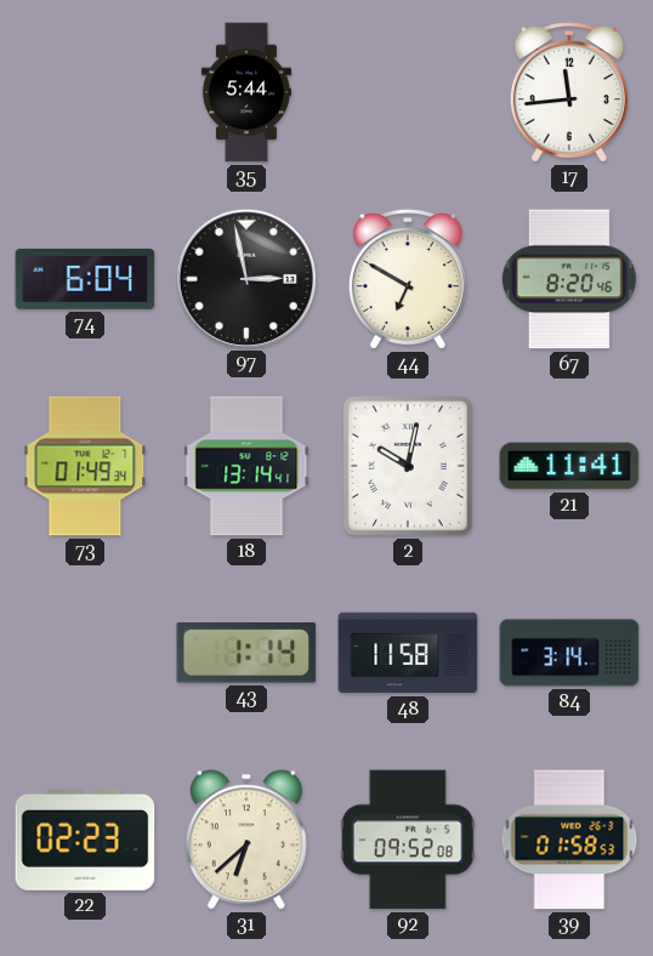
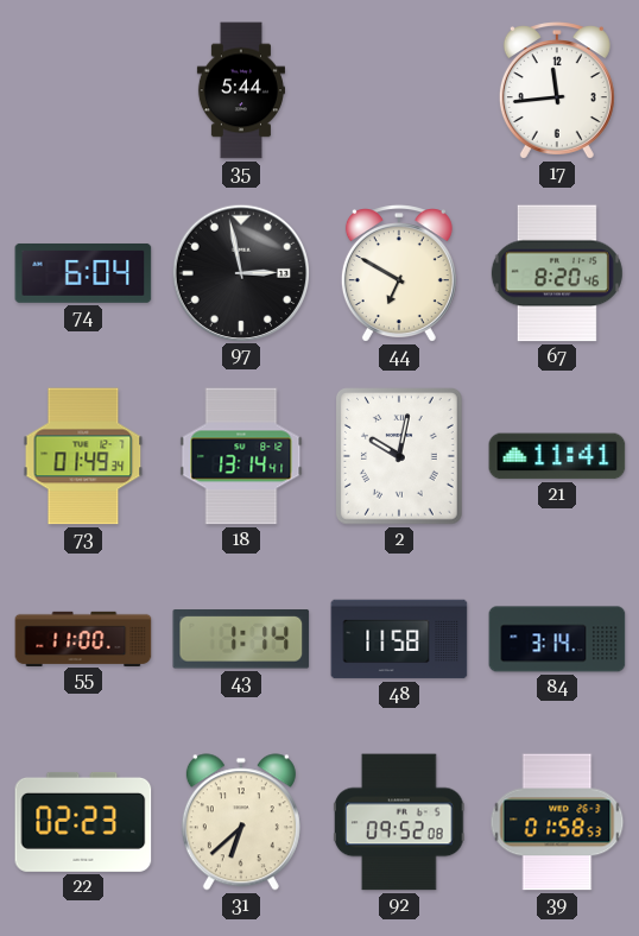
55: none -> 11:00
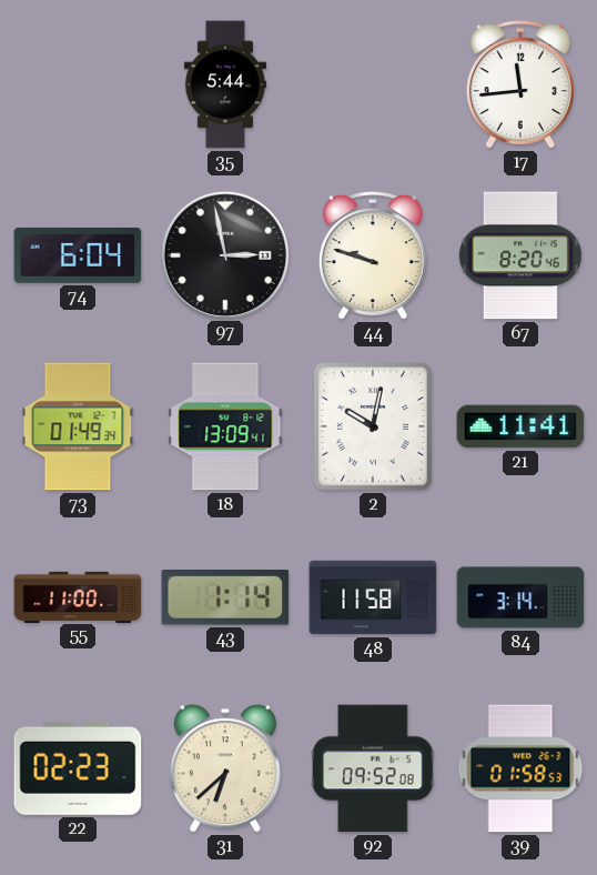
44: 6:50 -> 9:48
18: 13:14 -> 13:09
